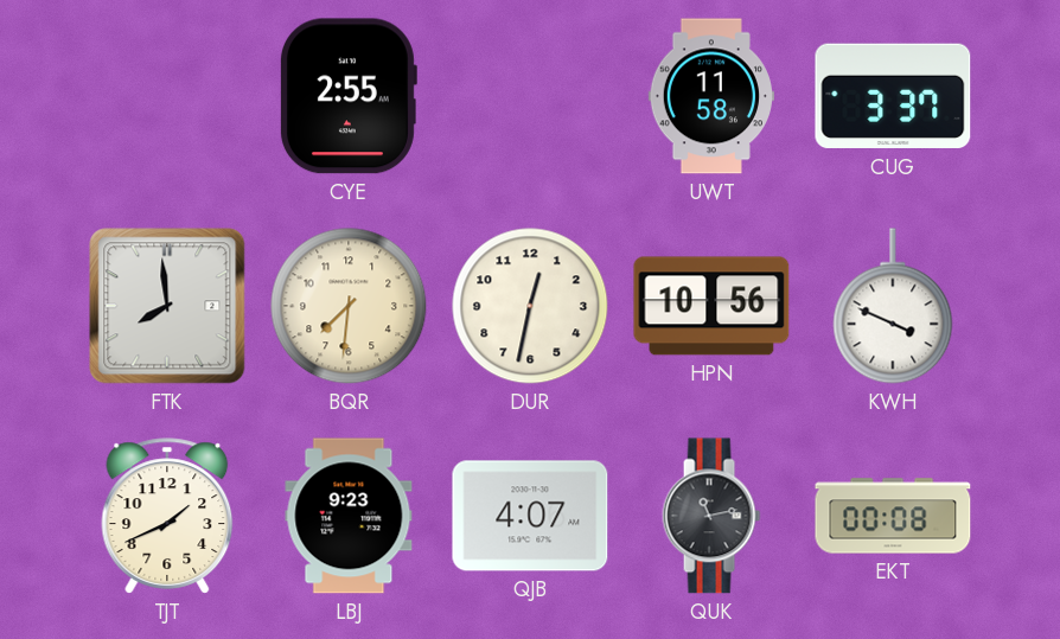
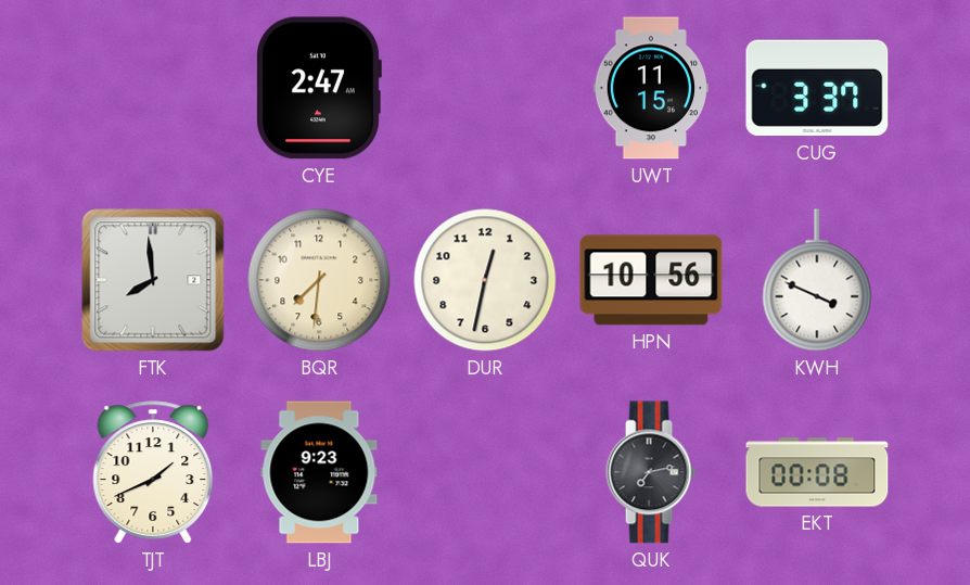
CYE: 2:55 -> 2:47
UWT: 11:58 -> 11:15
QJB: 4:07 -> none
QUK: 11:13 -> 7:13
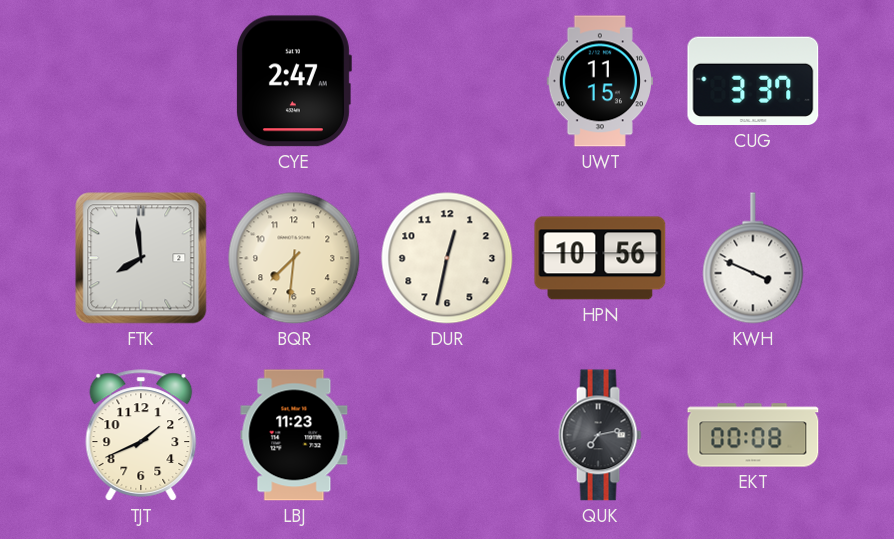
LBJ: 9:23 -> 11:23
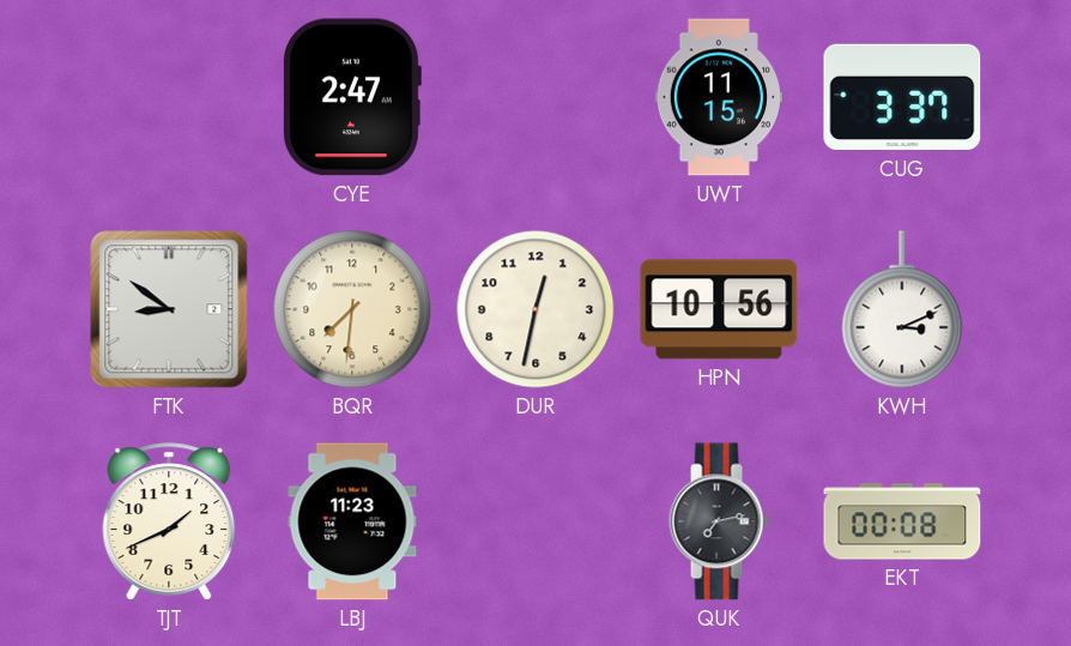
FTK: 7:59 -> 8:51
KWH: 3:49 -> 3:11
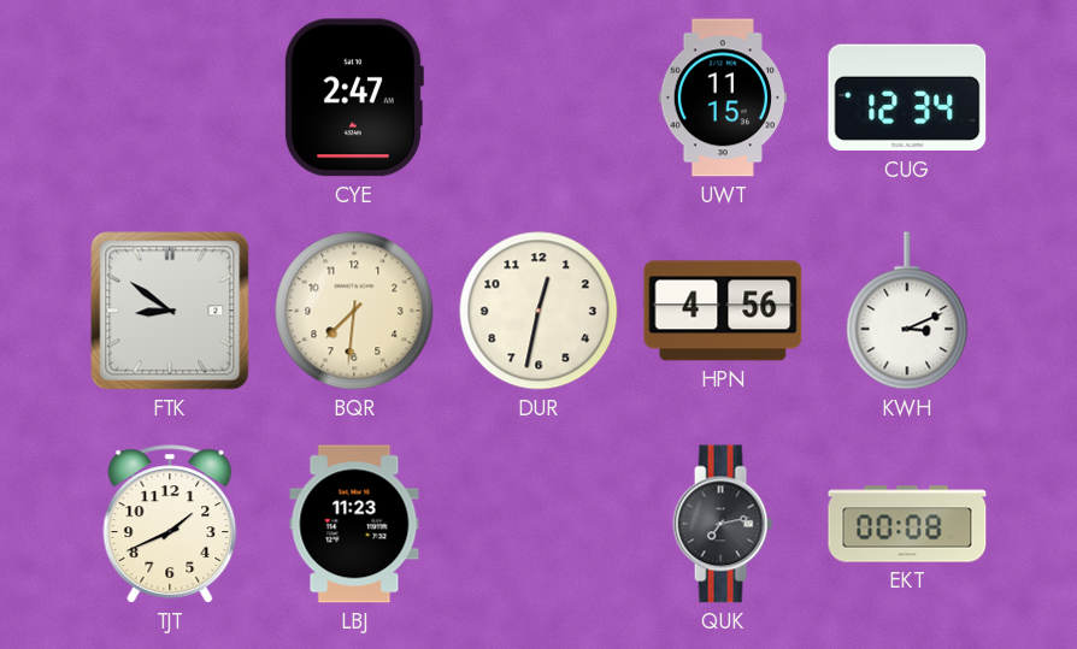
CUG: 3:37 -> 12:34
HPN: 10:56 -> 4:56
